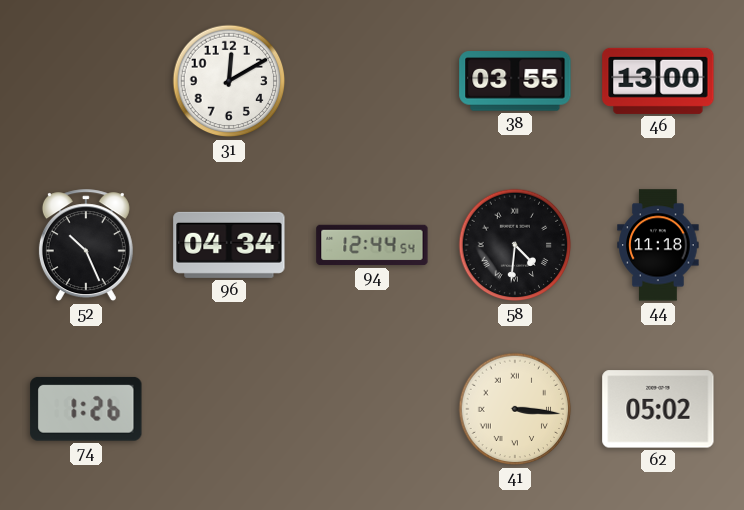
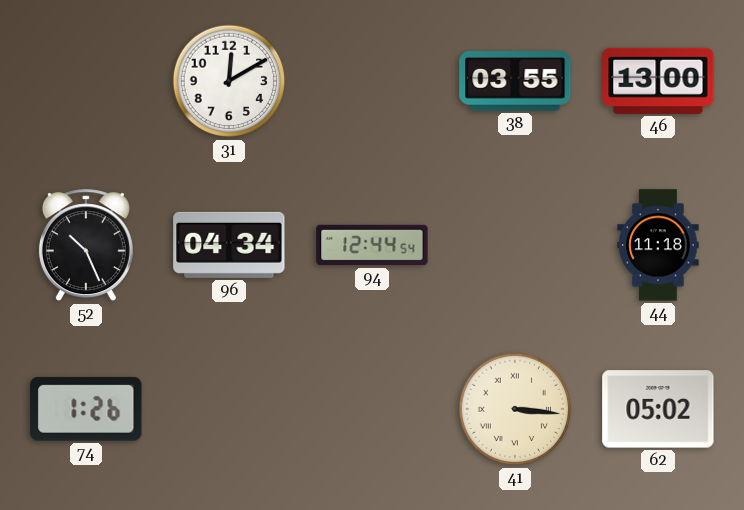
58: 4:31 -> none
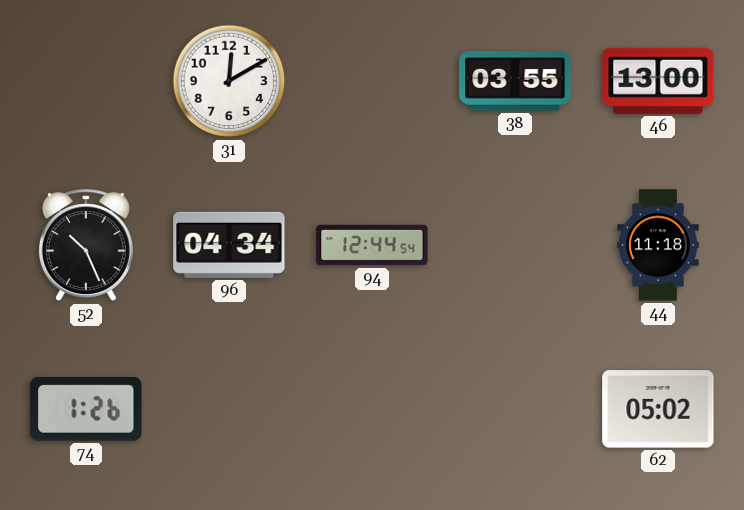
41: 3:16 -> none
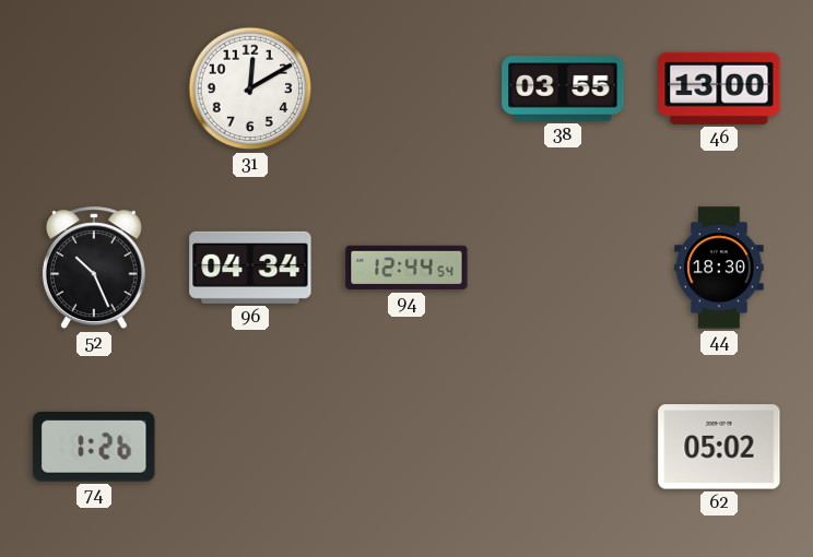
44: 11:18 -> 18:30
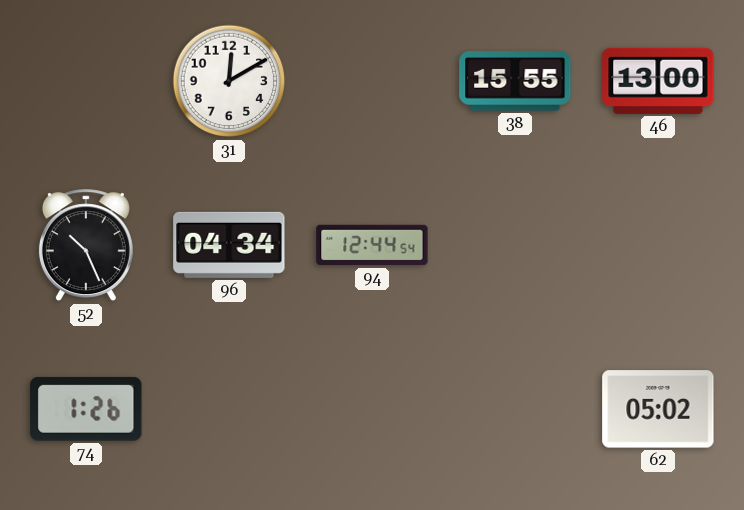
38: 03:55 -> 15:55
44: 18:30 -> none
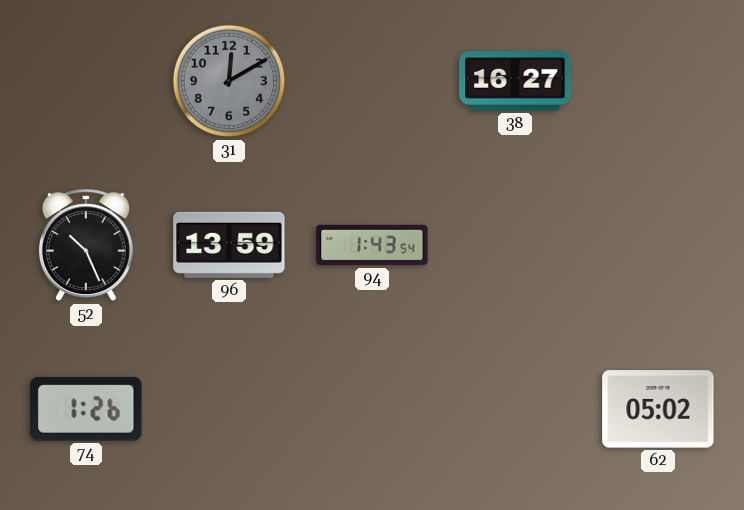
31 dial: white -> grey
38: 15:55 -> 16:27
46: 13:00 -> none
96: 04:34 -> 13:59
94: 12:44 -> 1:43
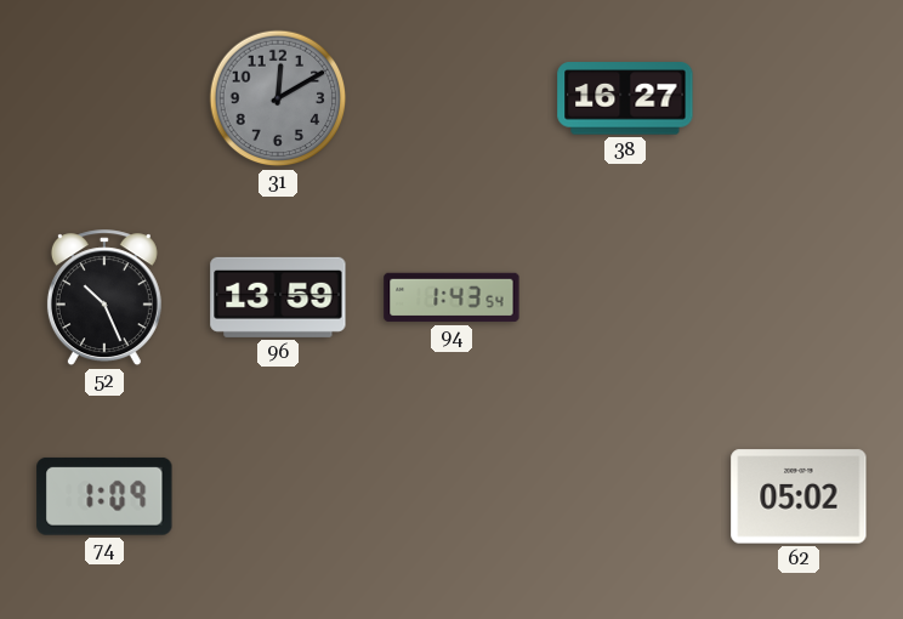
74: 1:26 -> 1:09
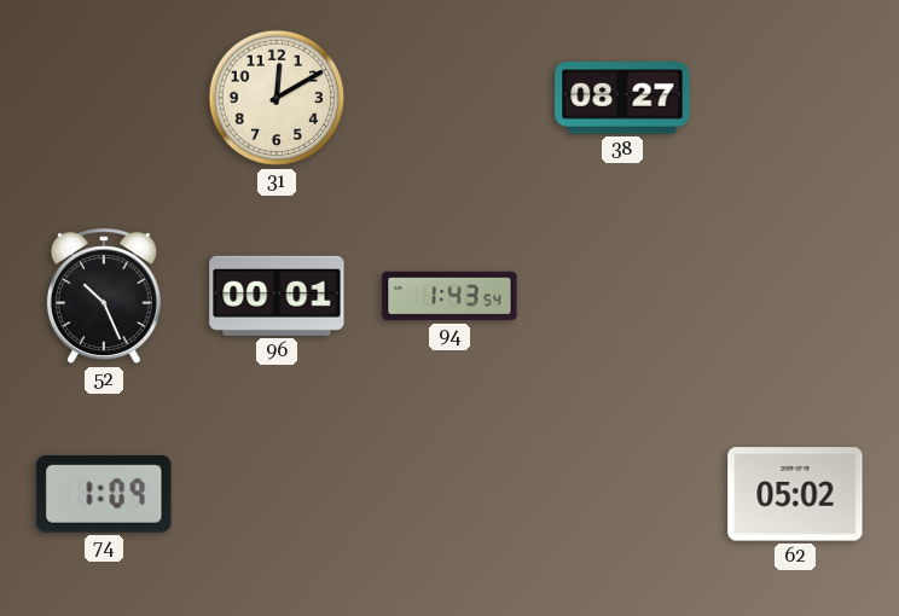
31 dial: grey -> cream
38: 16:27 -> 08:27
96: 13:59 -> 00:01
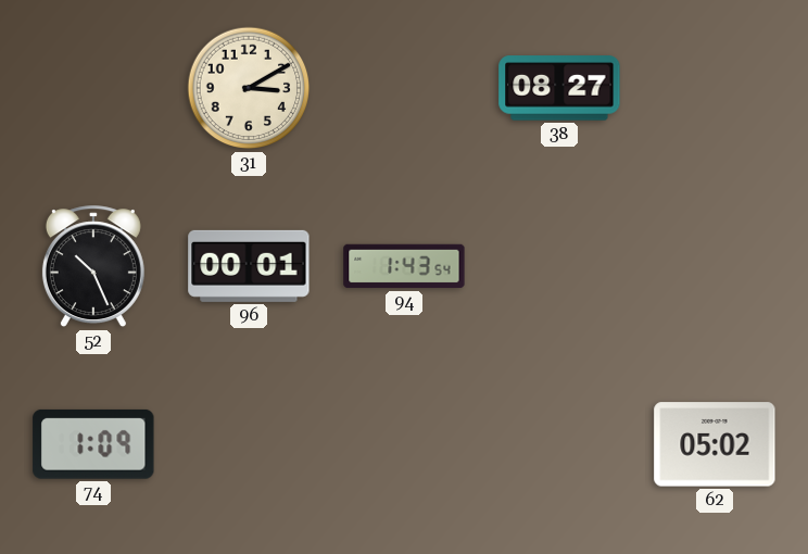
31: 12:10 -> 3:10
